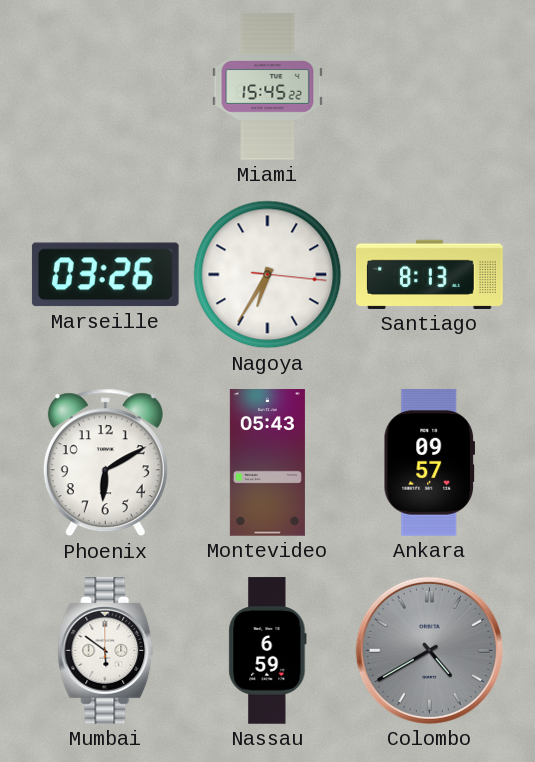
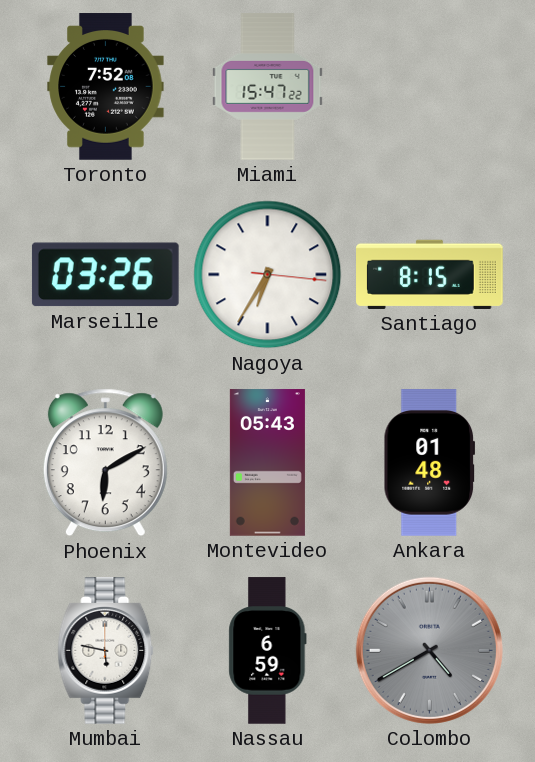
Toronto: none -> 7:52
Miami: 15:45 -> 15:47
Santiago: 8:13 -> 8:15
Ankara: 09:57 -> 01:48
Mumbai: 5:51 -> 5:47
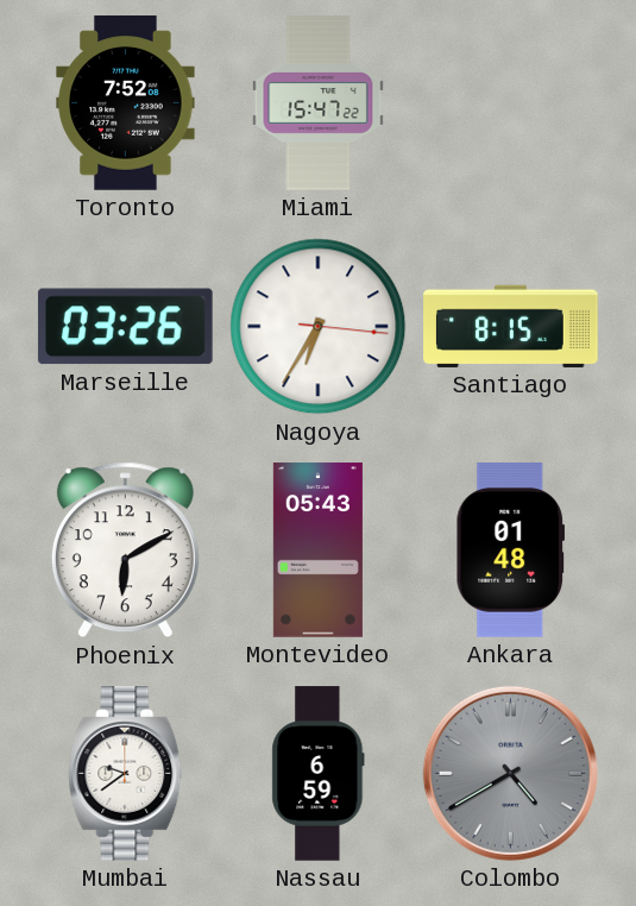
Mumbai: 5:47 -> 9:39
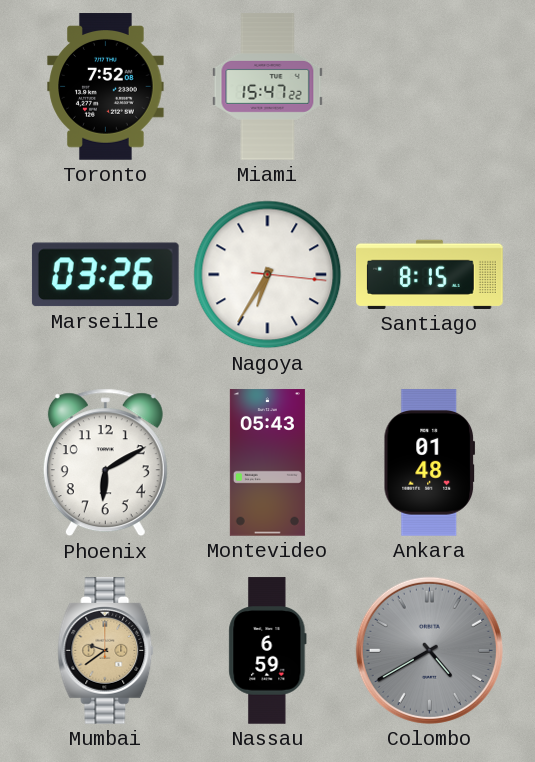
Mumbai dial: white -> champagne
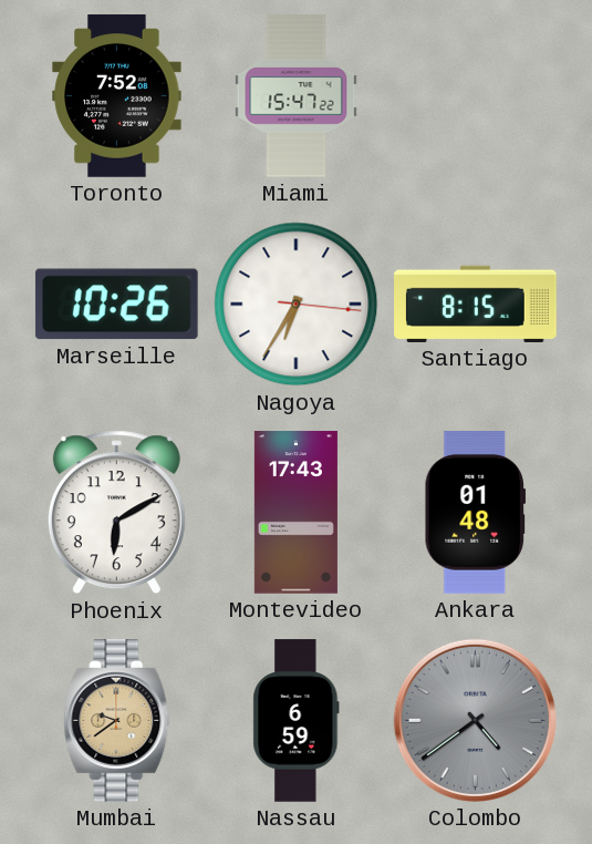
Marseille: 03:26 -> 10:26
Montevideo: 05:43 -> 17:43
Colombo: 4:40 -> 4:39
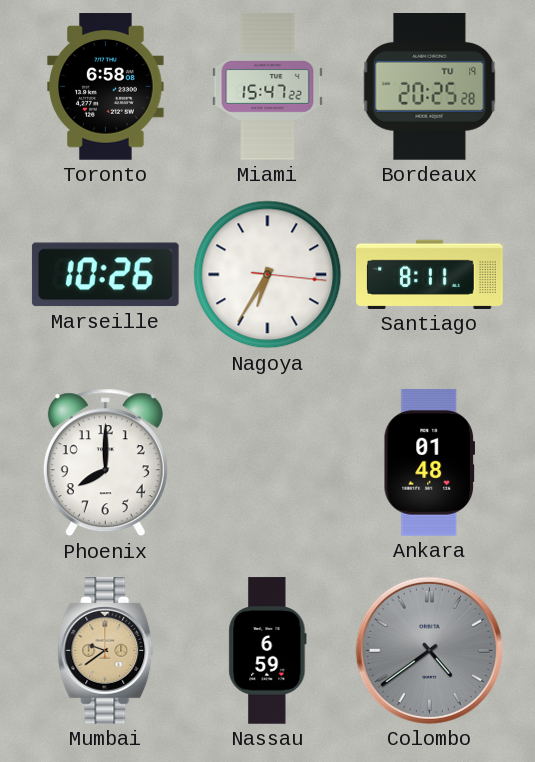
Toronto: 7:52 -> 6:58
Bordeaux: none -> 20:25
Santiago: 8:15 -> 8:11
Phoenix: 6:10 -> 8:00
Montevideo: 17:43 -> none
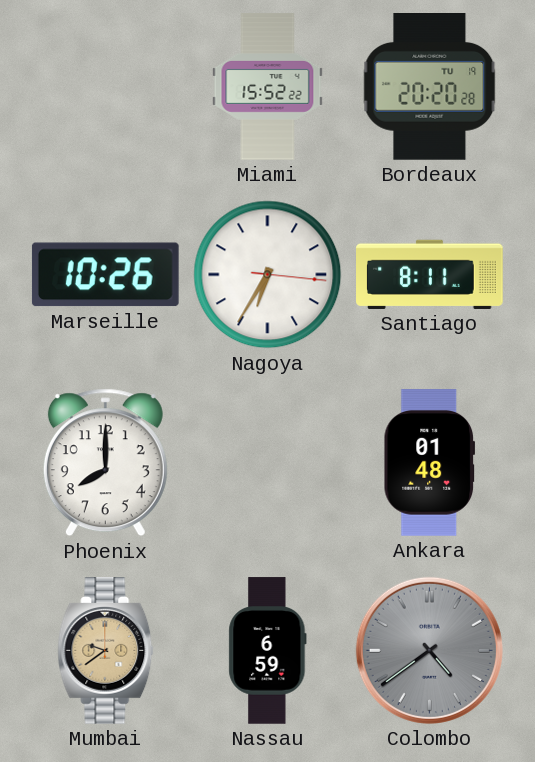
Toronto: 6:58 -> none
Miami: 15:47 -> 15:52
Bordeaux: 20:25 -> 20:20
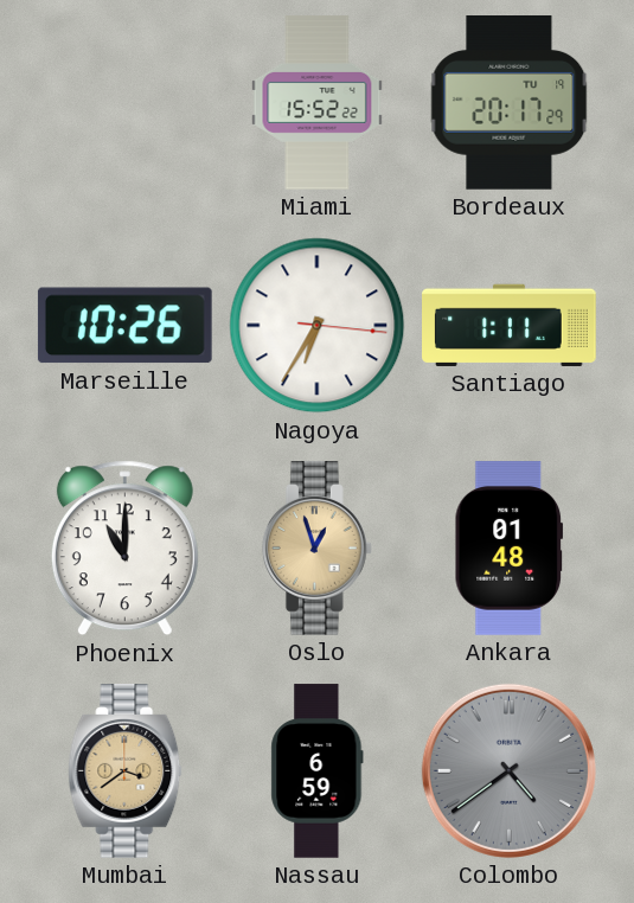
Bordeaux: 20:20 -> 20:17
Santiago: 8:11 -> 1:11
Phoenix: 8:00 -> 11:00
Oslo: none -> 12:57
Mumbai: 9:39 -> 3:39
